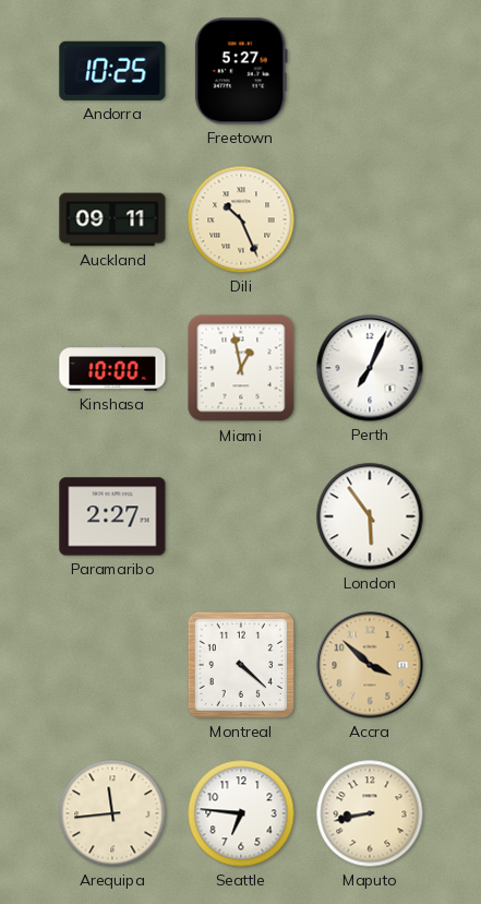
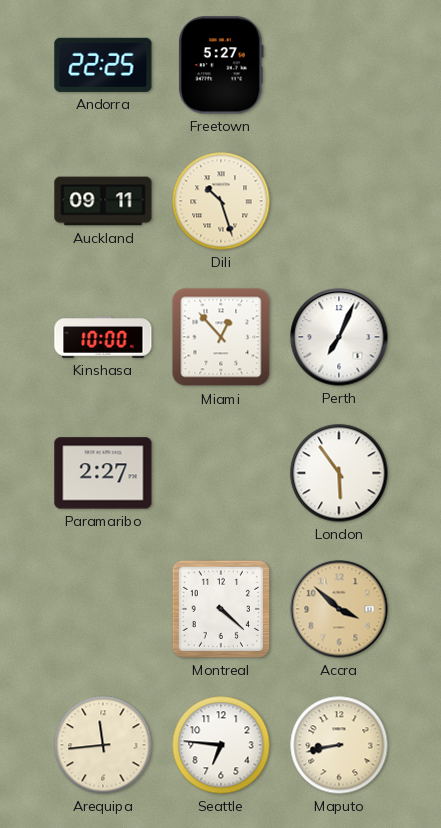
Andorra: 10:25 -> 22:25
Dili: 10:26 -> 10:27
Miami: 12:58 -> 12:53
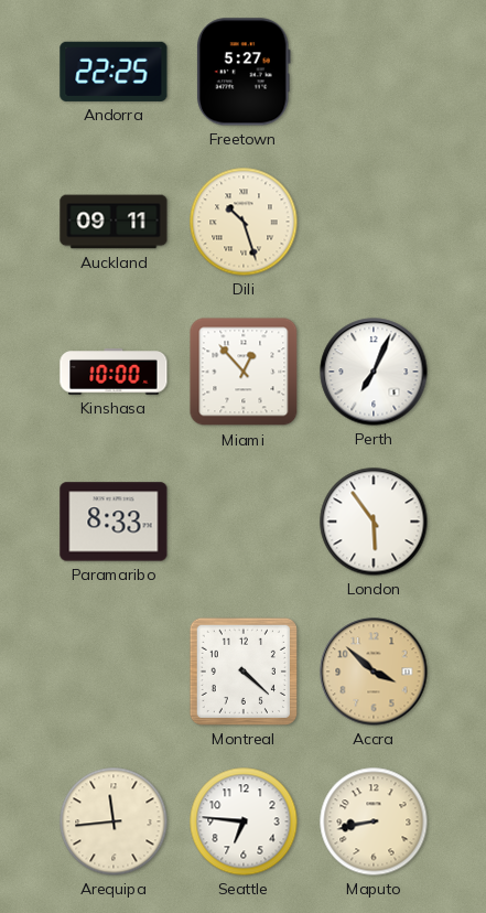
Paramaribo: 2:27 -> 8:33
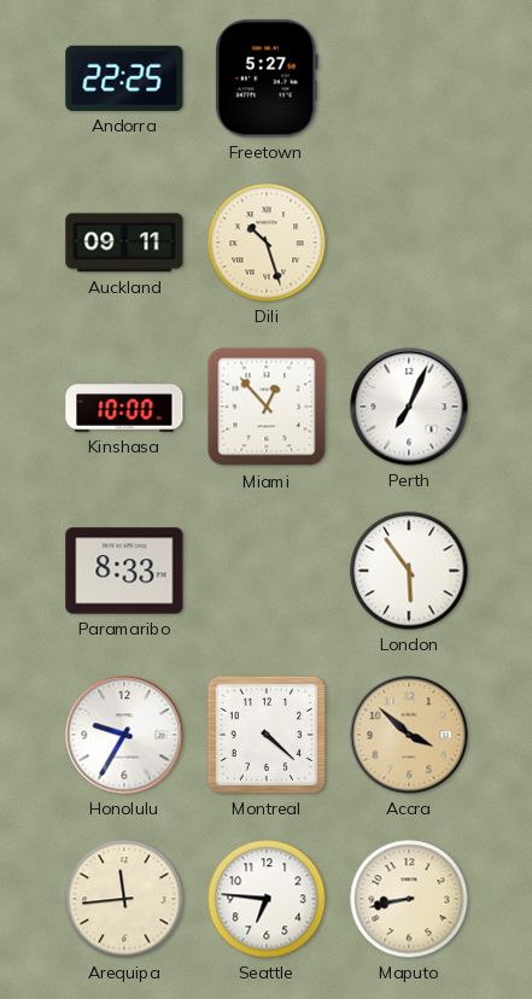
Honolulu: none -> 9:35
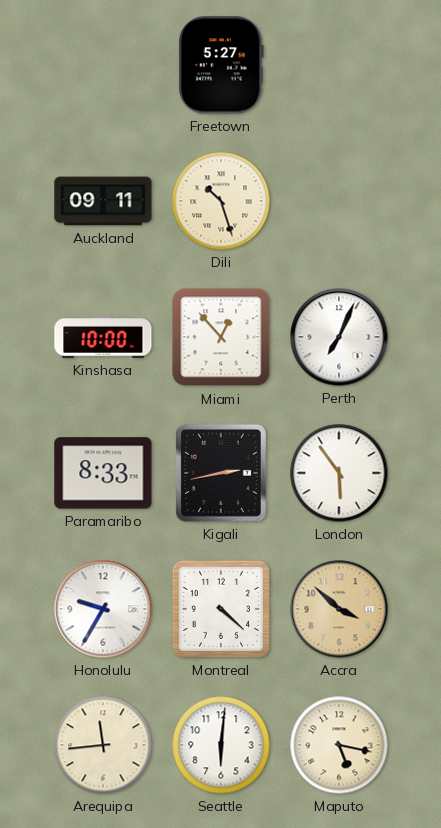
Andorra: 22:25 -> none
Kigali: none -> 2:43
Seattle: 6:46 -> 6:01
Maputo: 8:43 -> 5:17
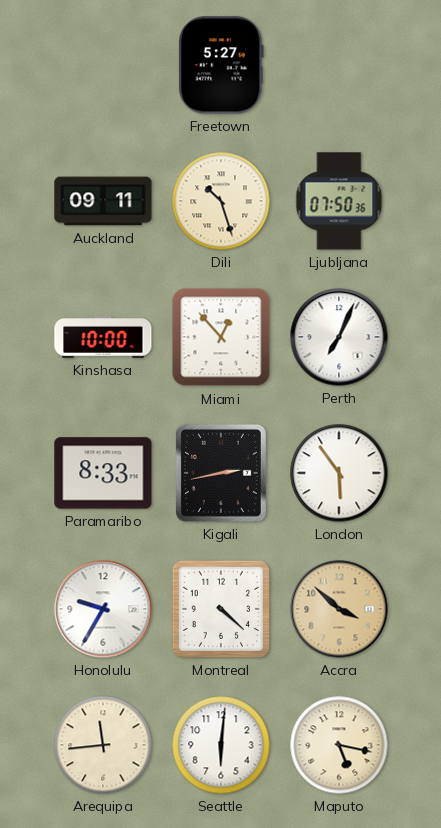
Ljubljana: none -> 07:50
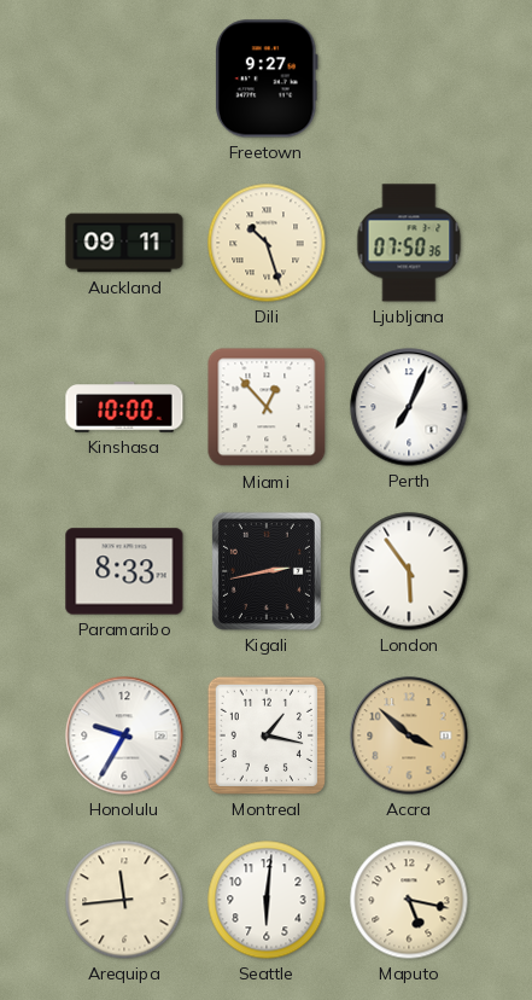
Freetown: 5:27 -> 9:27
Montreal: 4:22 -> 1:17
